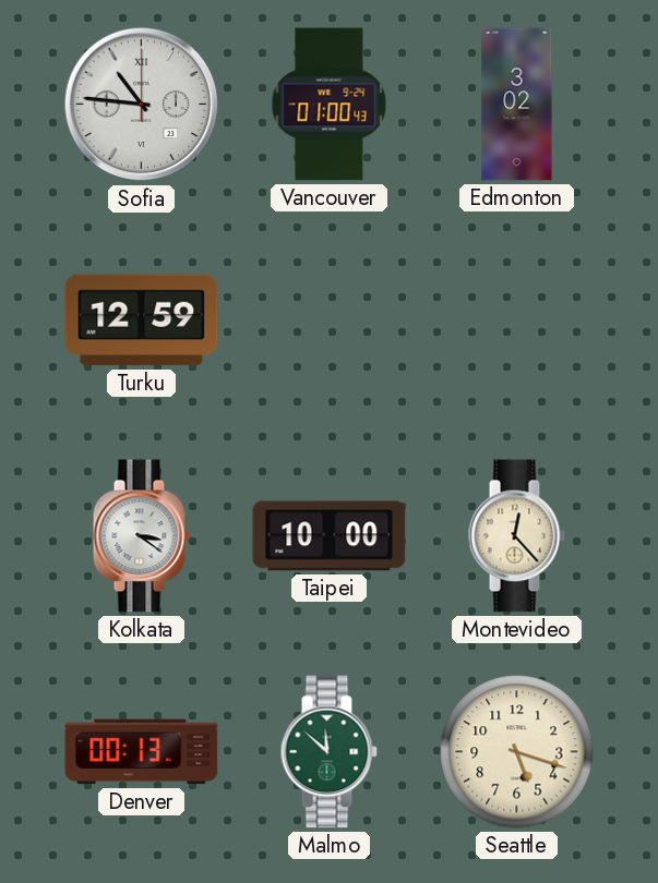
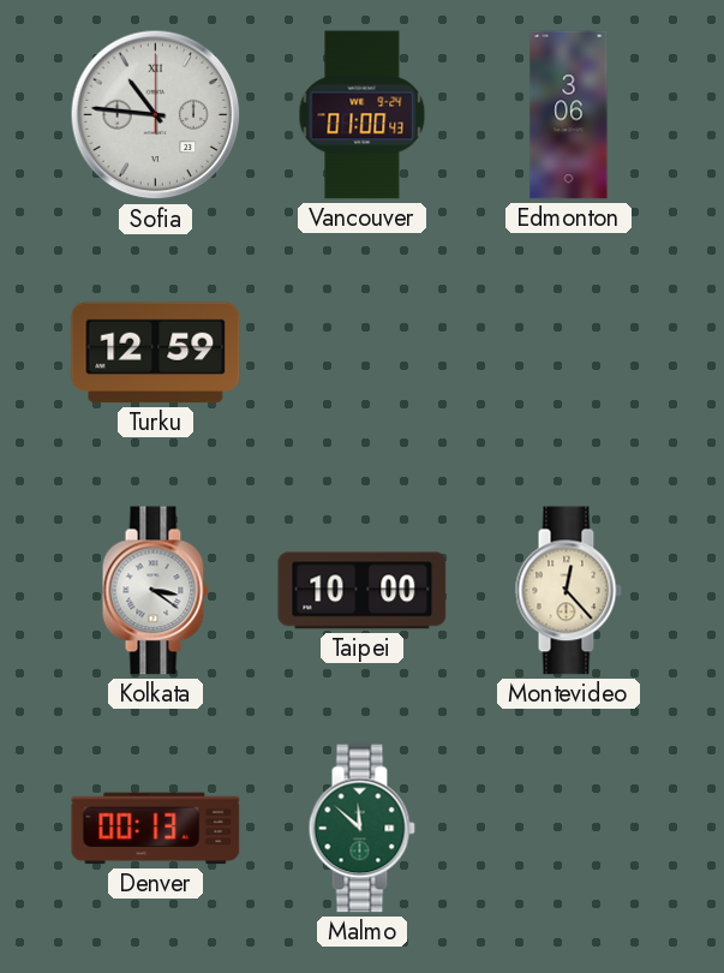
Edmonton: 3:02 -> 3:06
Seattle: 5:18 -> none
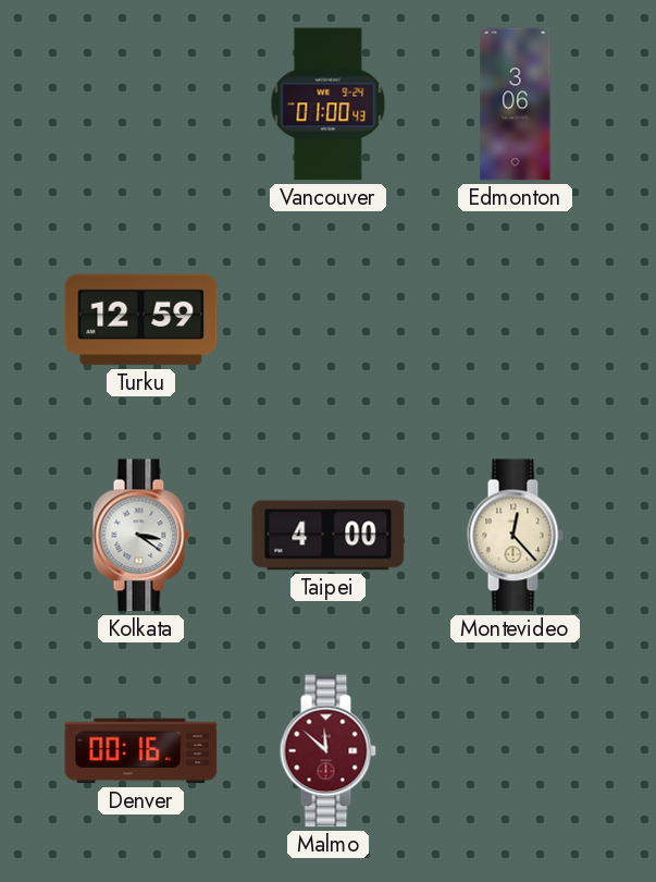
Sofia: 10:46 -> none
Taipei: 10:00 -> 4:00
Denver: 00:13 -> 00:16
Malmo dial: green -> burgundy
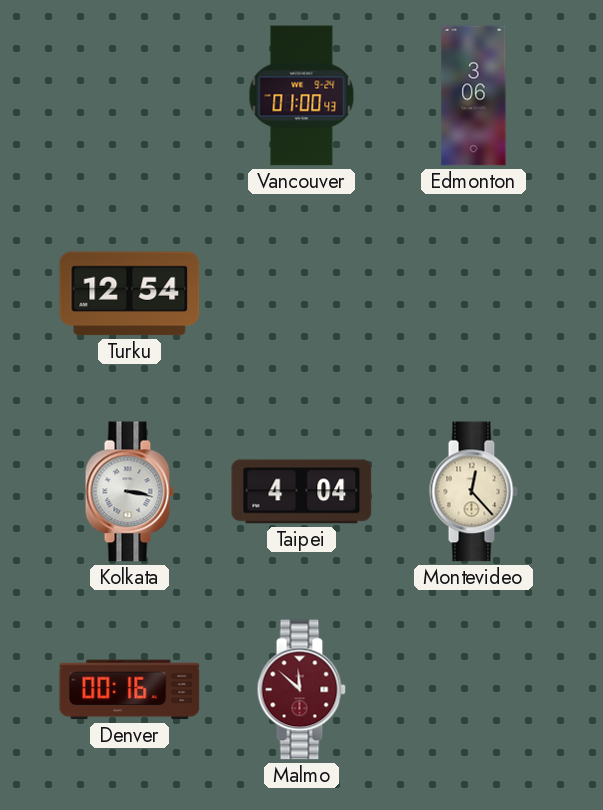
Turku: 12:59 -> 12:54
Kolkata: 3:21 -> 3:17
Taipei: 4:00 -> 4:04
